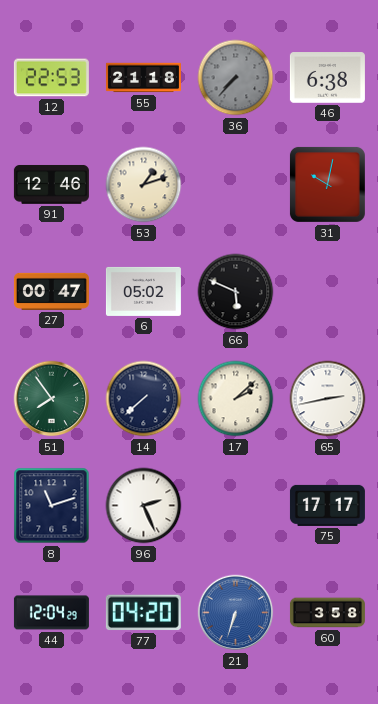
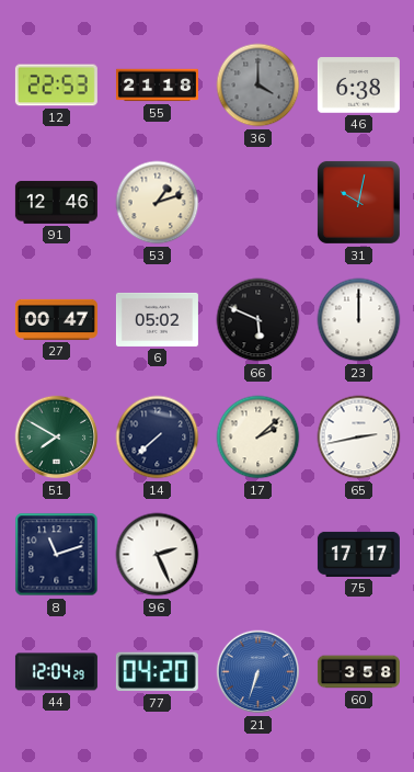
36: 7:37 -> 4:00
23: none -> 12:00
51: 7:54 -> 7:50
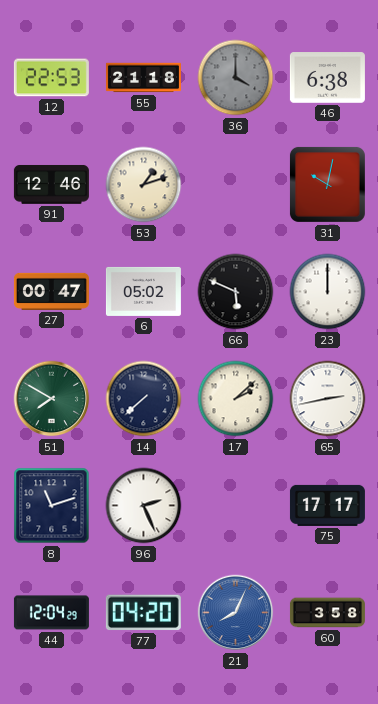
21: 6:33 -> 8:04
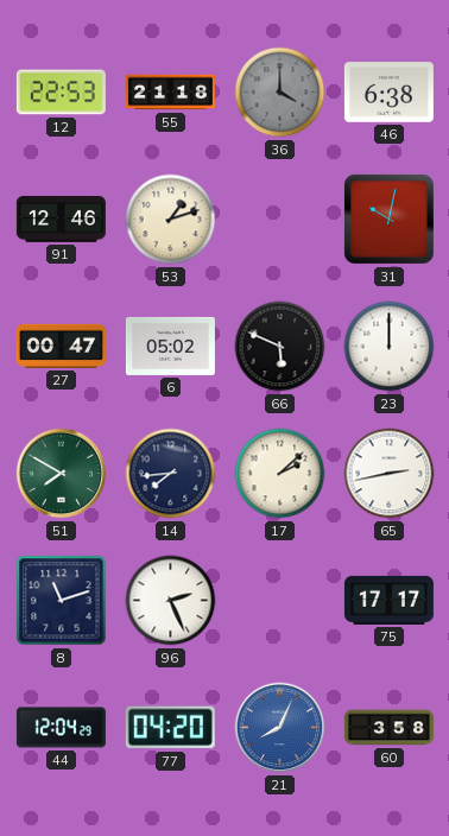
14: 7:38 -> 7:44
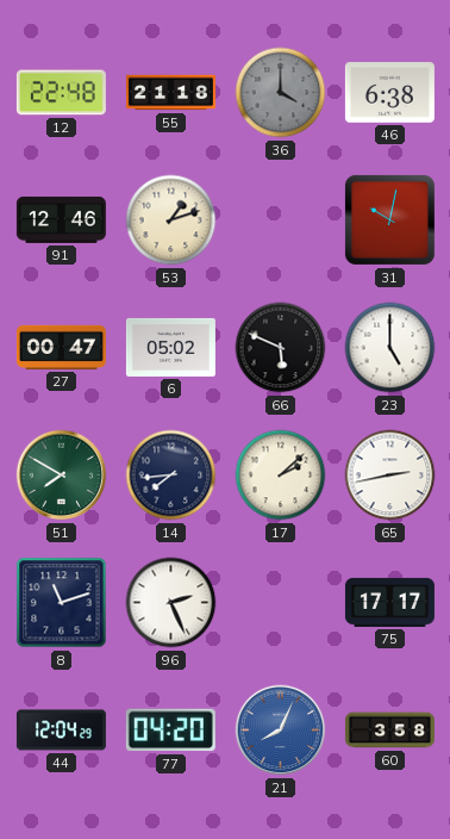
12: 22:53 -> 22:48
23: 12:00 -> 5:00
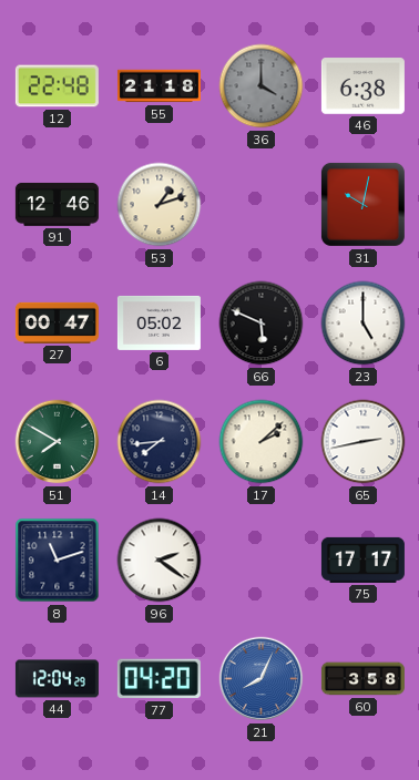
96: 2:26 -> 2:21
